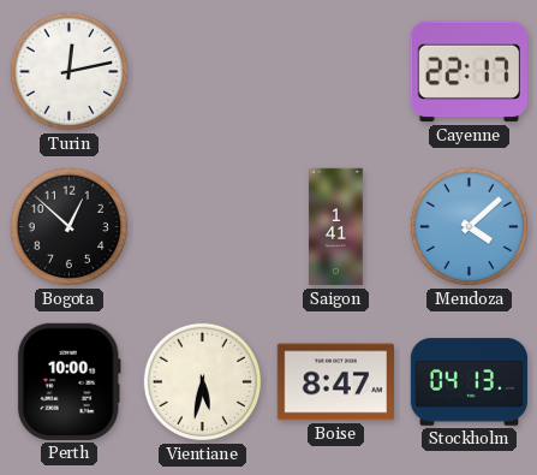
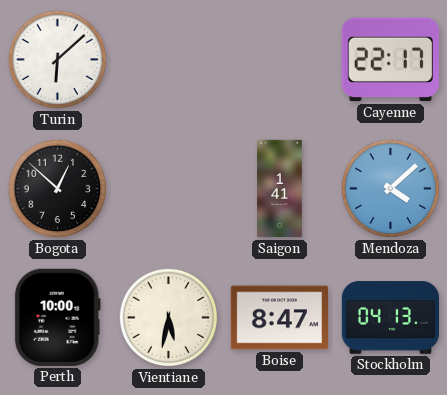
Turin: 12:13 -> 6:08
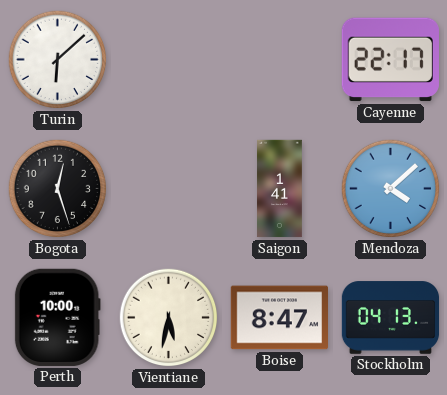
Bogota: 12:52 -> 12:27
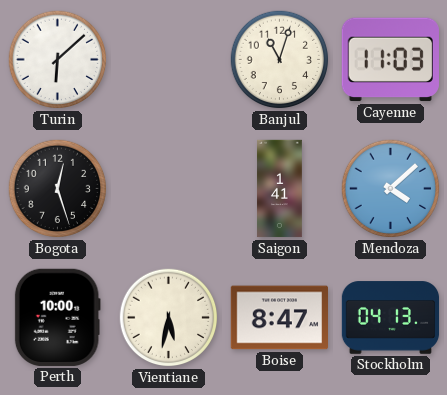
Banjul: none -> 11:03
Cayenne: 22:17 -> 11:03
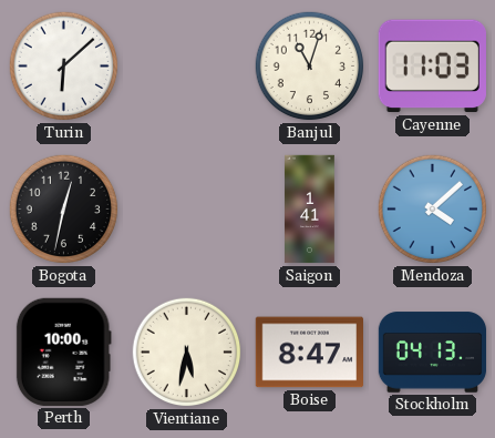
Bogota: 12:27 -> 12:32
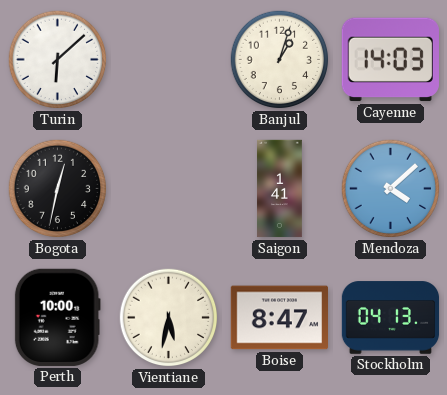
Banjul: 11:03 -> 1:03
Cayenne: 11:03 -> 14:03
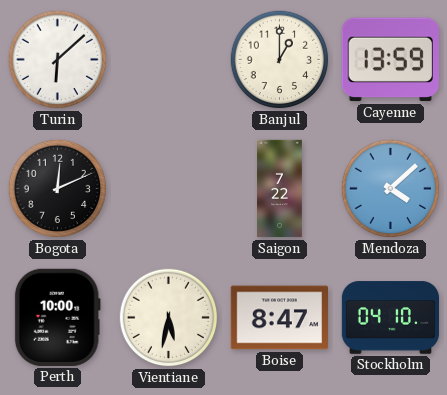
Banjul: 1:03 -> 1:00
Cayenne: 14:03 -> 13:59
Bogota: 12:32 -> 12:11
Saigon: 1:41 -> 7:22
Stockholm: 04:13 -> 04:10
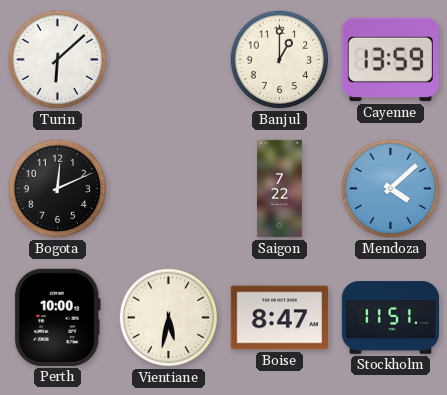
Stockholm: 04:10 -> 11:51
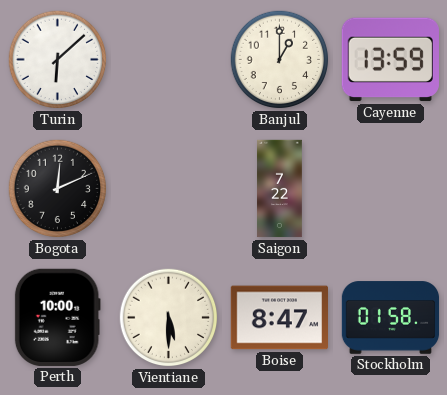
Mendoza: 4:08 -> none
Vientiane: 5:32 -> 5:30
Stockholm: 11:51 -> 01:58
